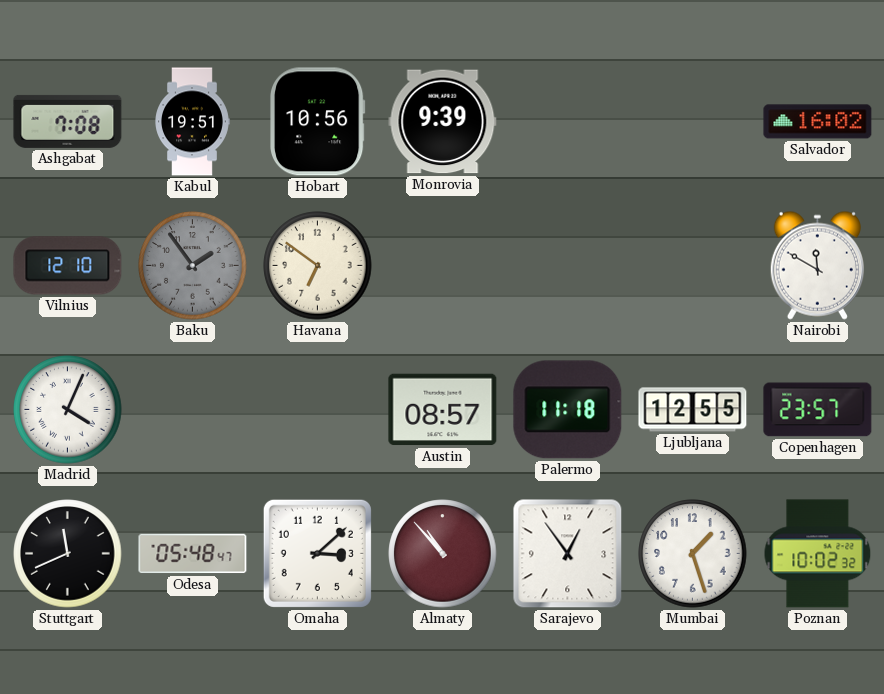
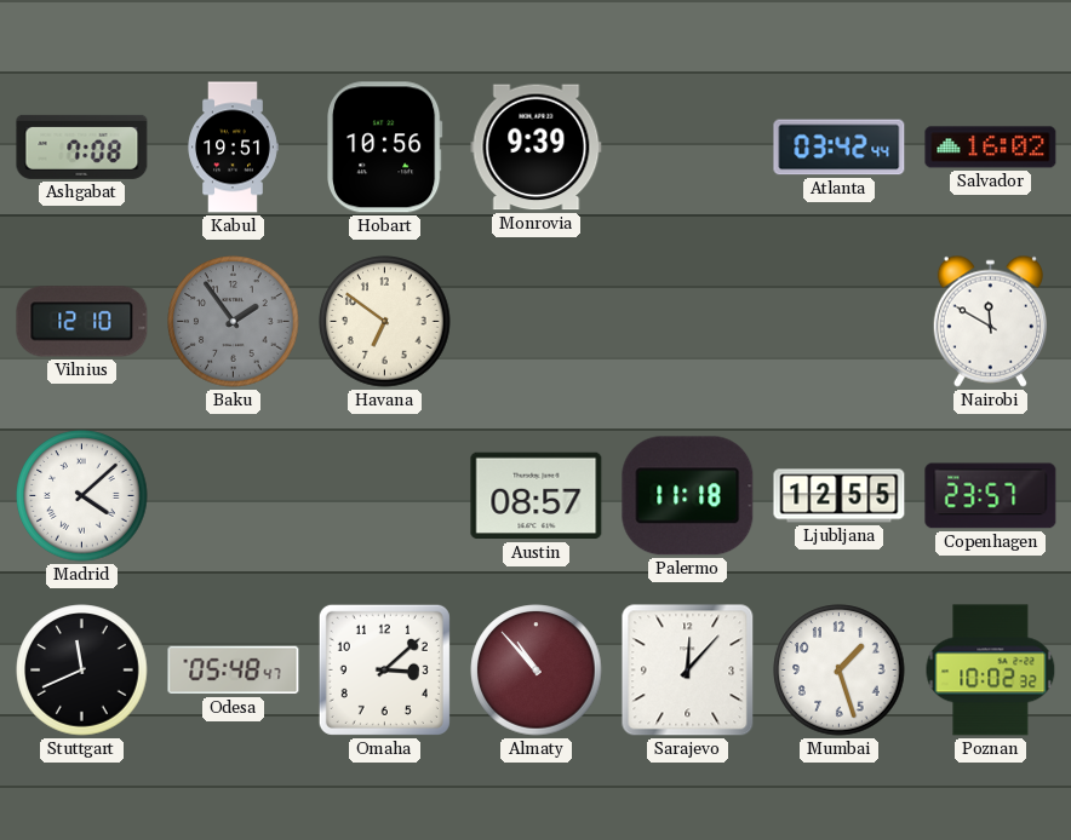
Atlanta: none -> 03:42
Madrid: 4:04 -> 4:08
Sarajevo: 12:54 -> 12:07
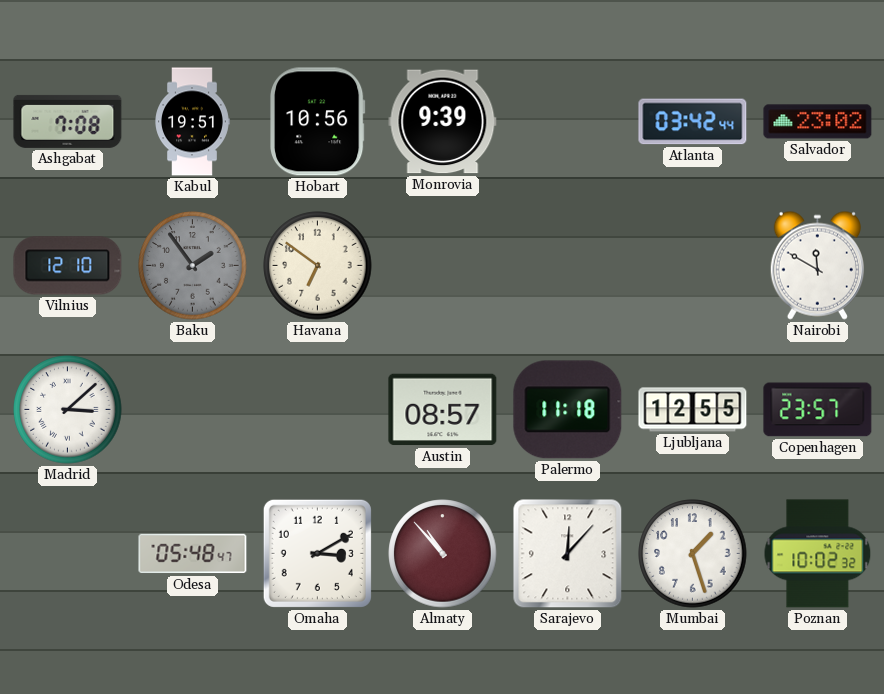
Salvador: 16:02 -> 23:02
Madrid: 4:08 -> 3:08
Stuttgart: 11:41 -> none
Omaha: 3:08 -> 3:10
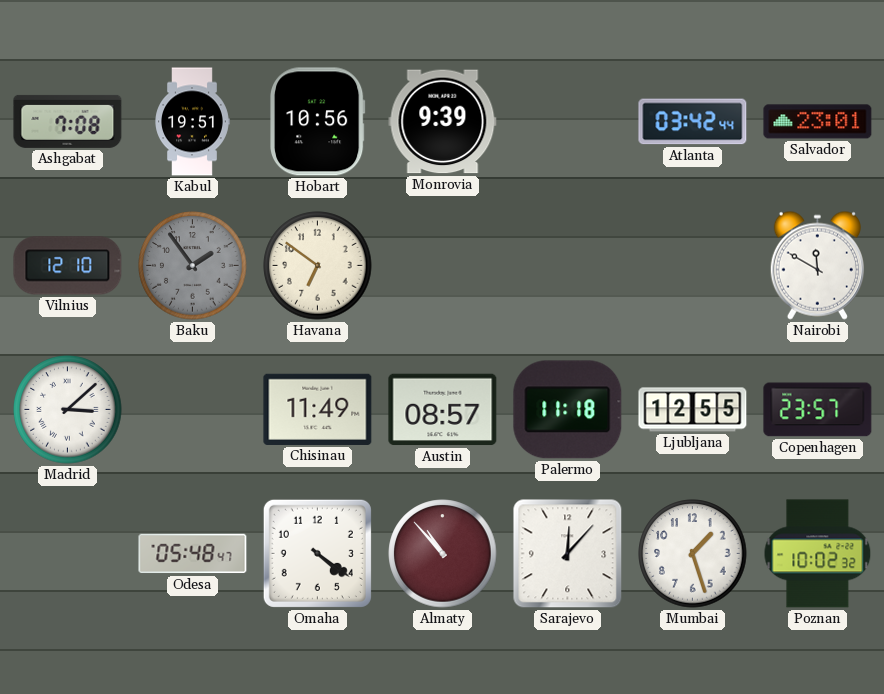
Salvador: 23:02 -> 23:01
Chisinau: none -> 11:49
Omaha: 3:10 -> 4:21
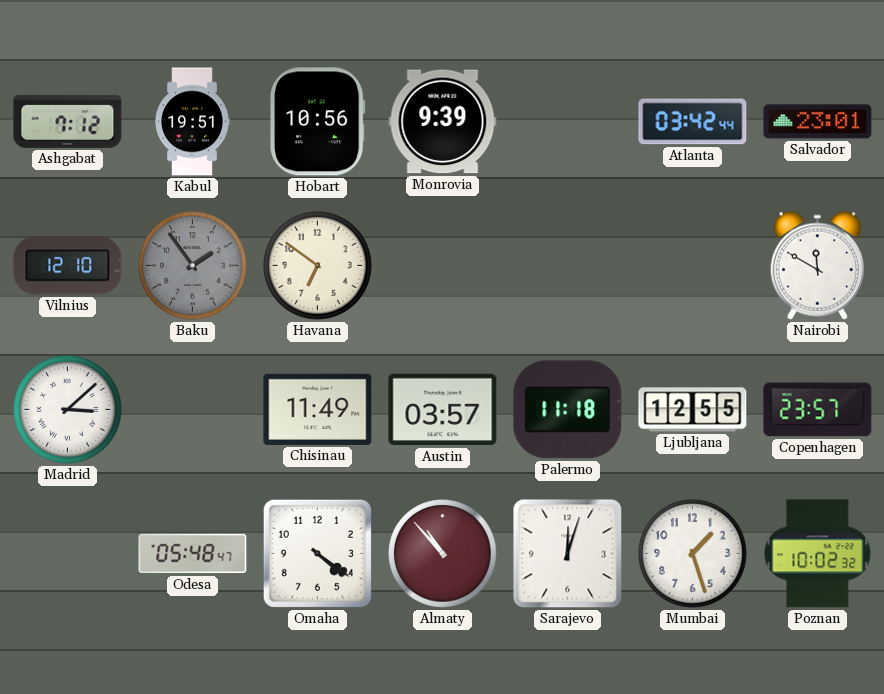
Ashgabat: 7:08 -> 7:12
Austin: 08:57 -> 03:57
Sarajevo: 12:07 -> 12:03
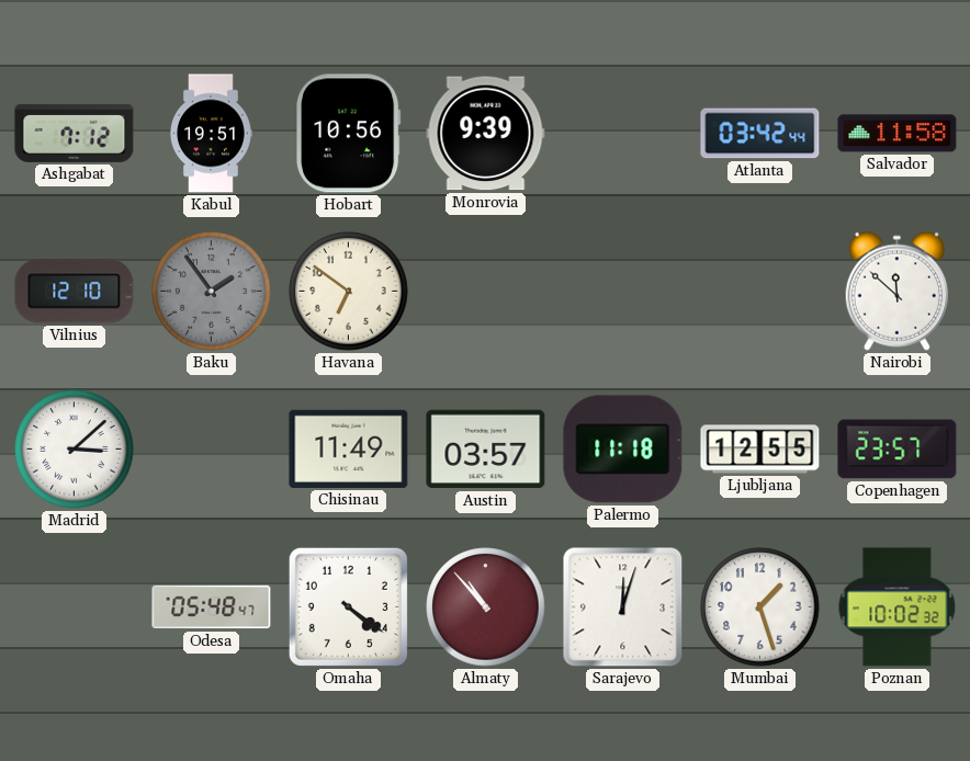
Salvador: 23:01 -> 11:58
Nairobi: 11:50 -> 11:52
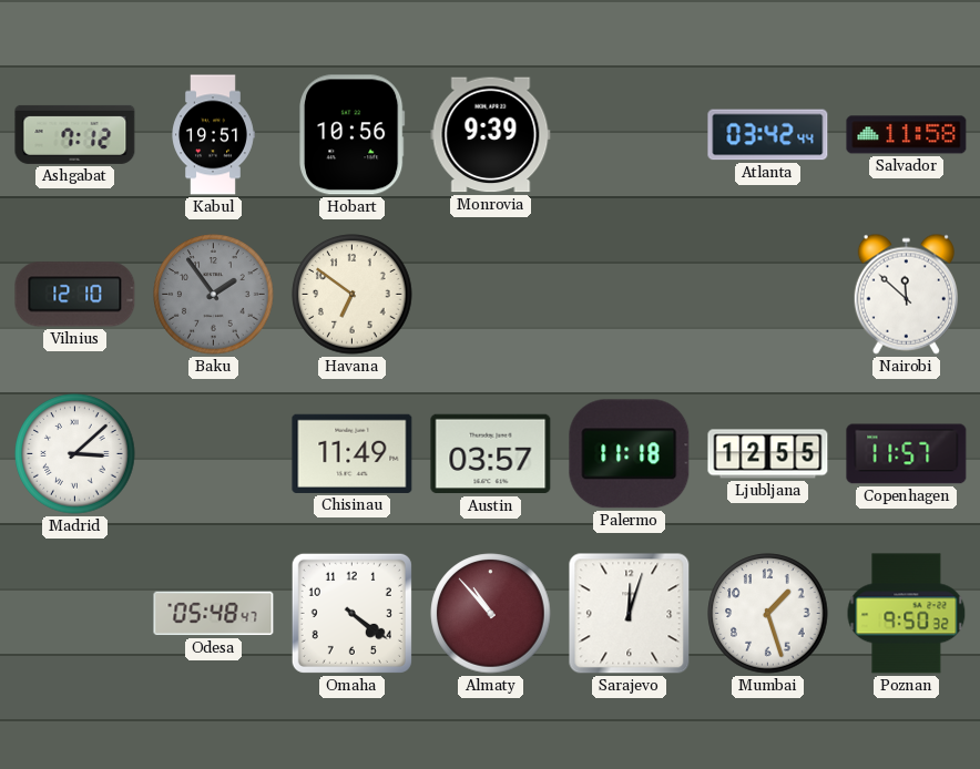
Copenhagen: 23:57 -> 11:57
Poznan: 10:02 -> 9:50
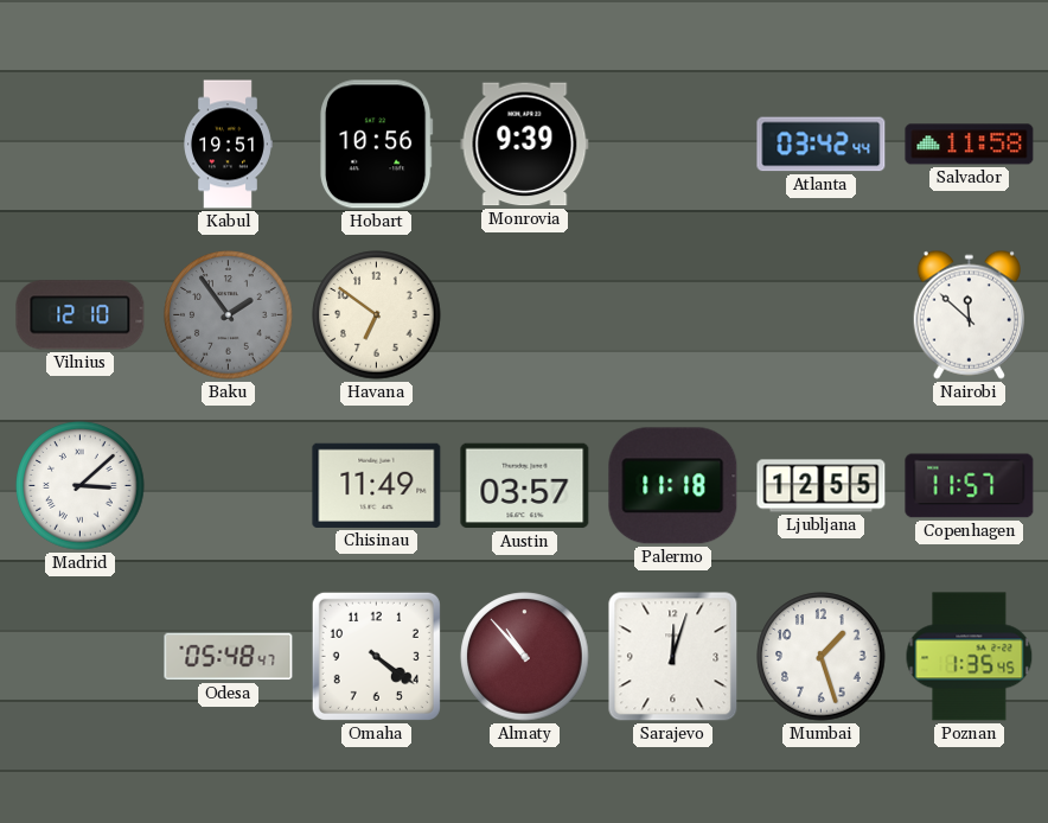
Ashgabat: 7:12 -> none
Poznan: 9:50 -> 1:35
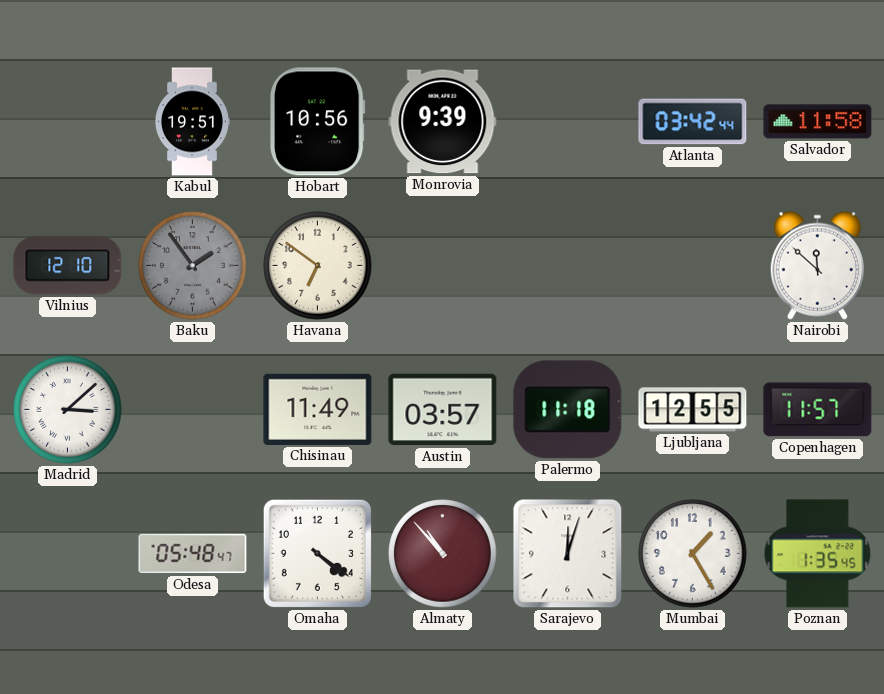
Mumbai: 1:27 -> 1:25
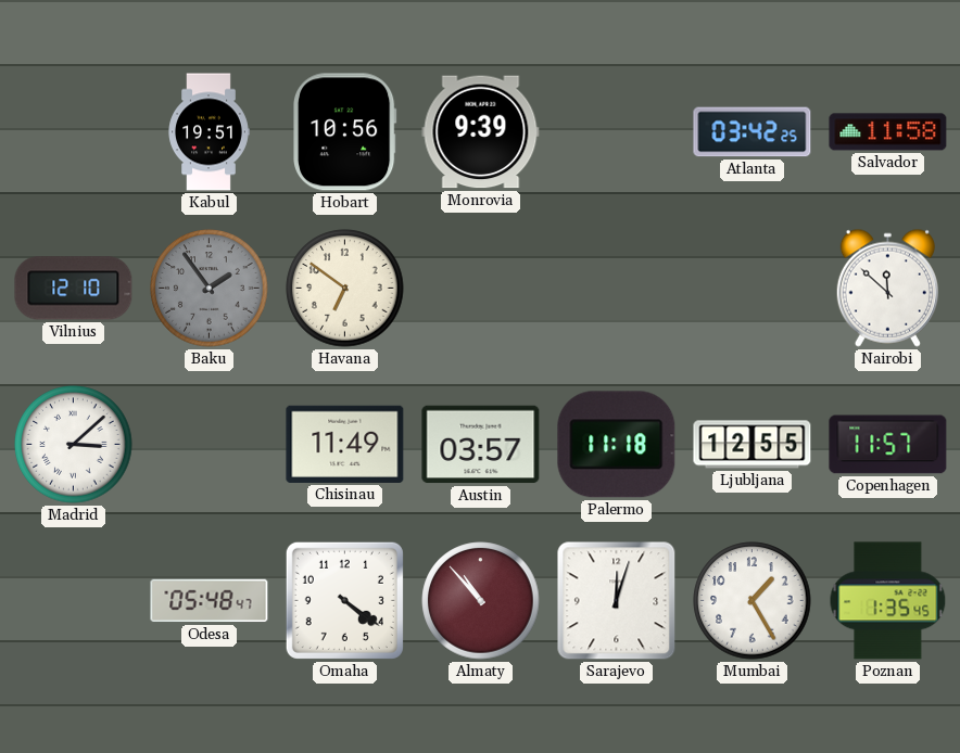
Atlanta: 03:42:44 -> 03:42:25
